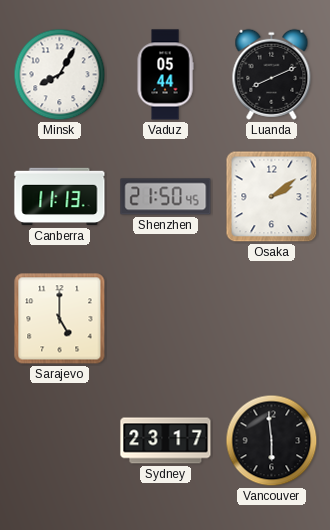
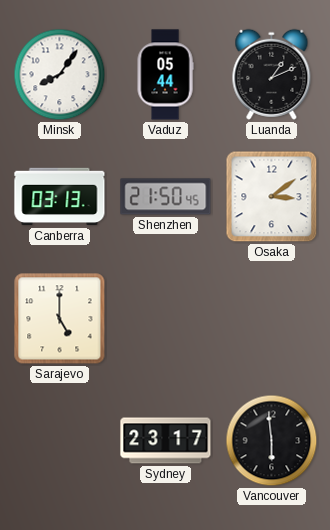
Minsk: 8:05 -> 8:06
Luanda: 8:11 -> 1:11
Canberra: 11:13 -> 03:13
Osaka: 2:09 -> 3:09
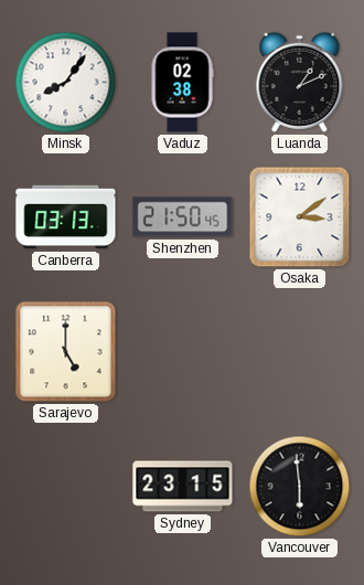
Vaduz: 05:44 -> 02:38
Sydney: 23:17 -> 23:15
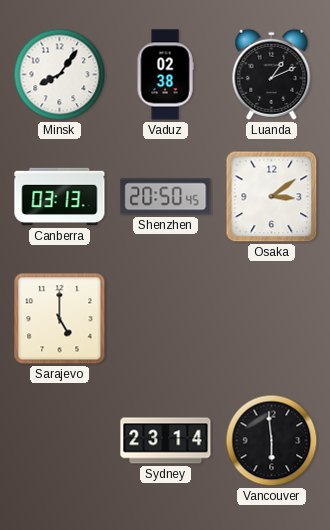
Shenzhen: 21:50 -> 20:50
Sydney: 23:15 -> 23:14
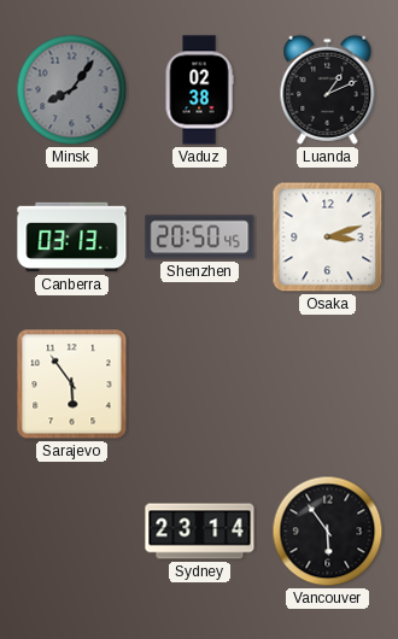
Minsk dial: white -> grey
Osaka: 3:09 -> 3:12
Sarajevo: 5:00 -> 5:54
Vancouver: 5:59 -> 5:54
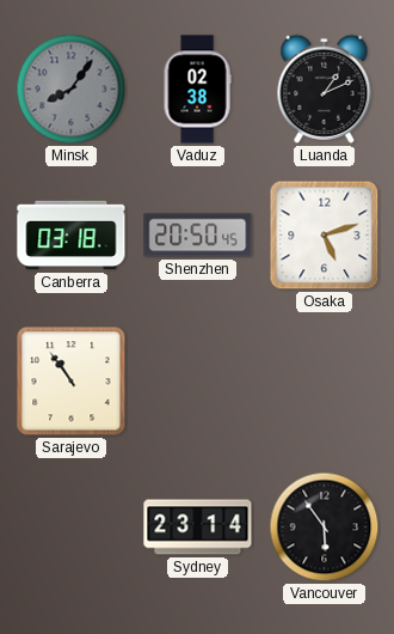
Canberra: 03:13 -> 03:18
Osaka: 3:12 -> 5:12
Sarajevo: 5:54 -> 10:54
